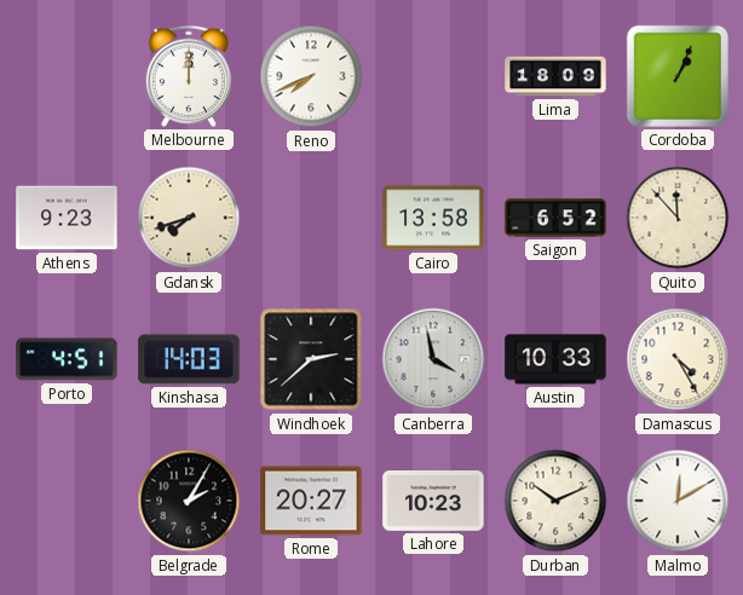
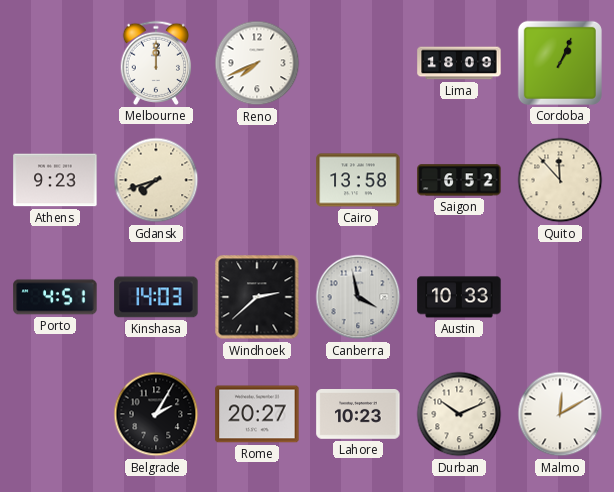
Damascus: 4:25 -> none
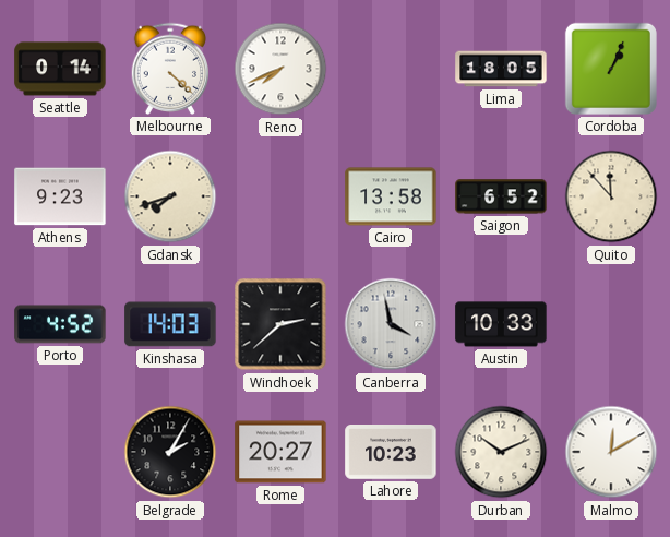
Seattle: none -> 0:14
Melbourne: 12:00 -> 4:22
Lima: 18:09 -> 18:05
Porto: 4:51 -> 4:52
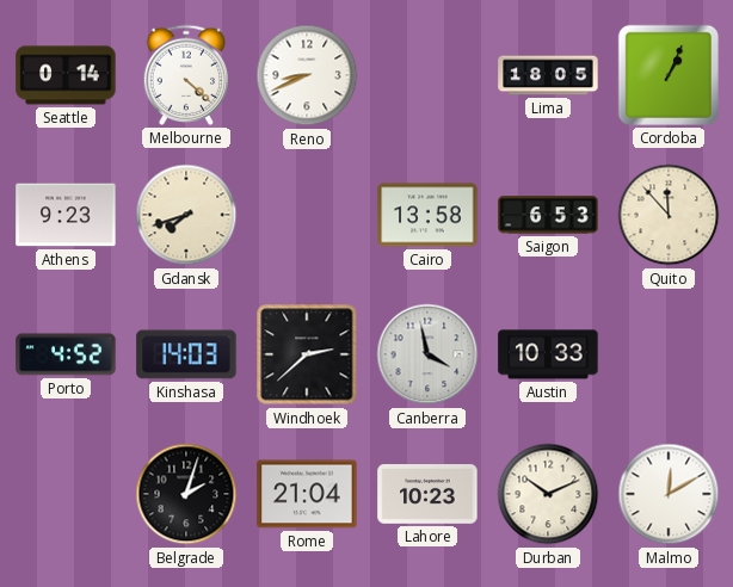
Reno: 7:41 -> 8:41
Saigon: 6:52 -> 6:53
Belgrade: 2:05 -> 2:03
Rome: 20:27 -> 21:04
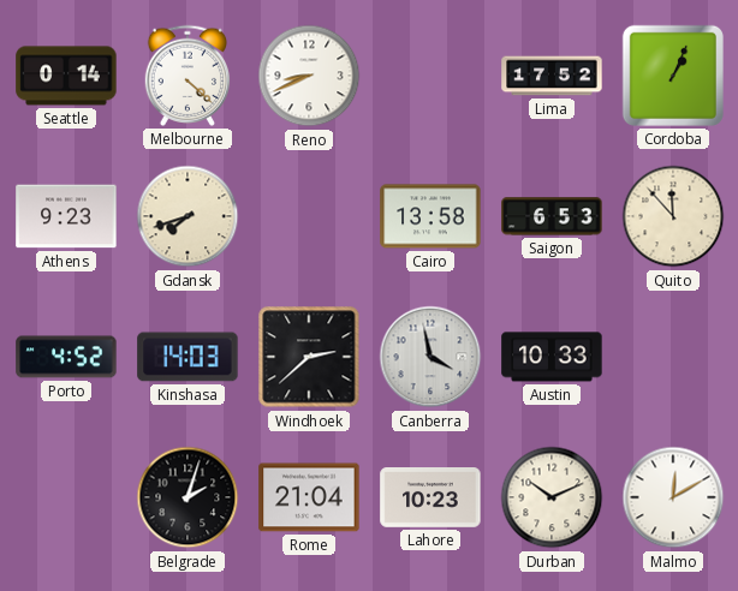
Lima: 18:05 -> 17:52
